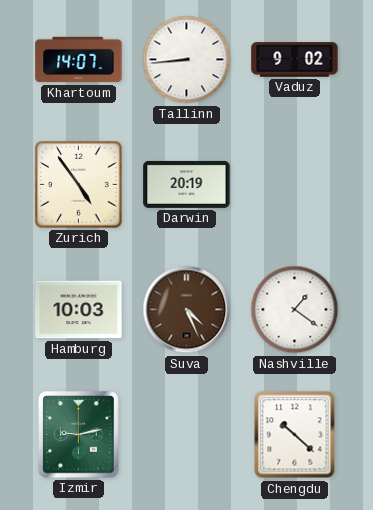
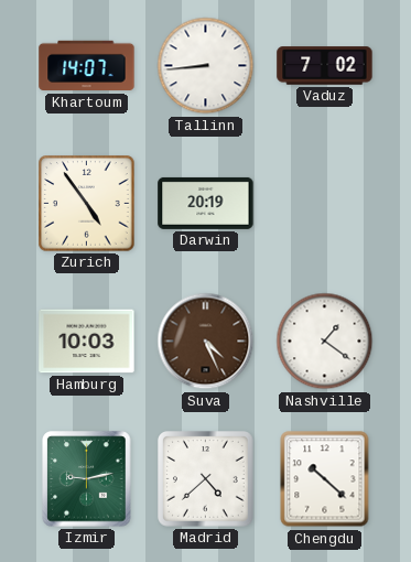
Vaduz: 9:02 -> 7:02
Madrid: none -> 4:38
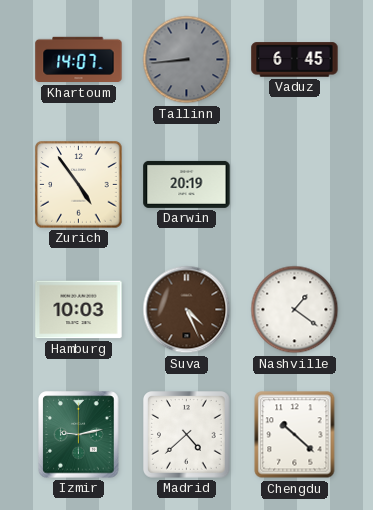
Tallinn dial: white -> grey
Vaduz: 7:02 -> 6:45
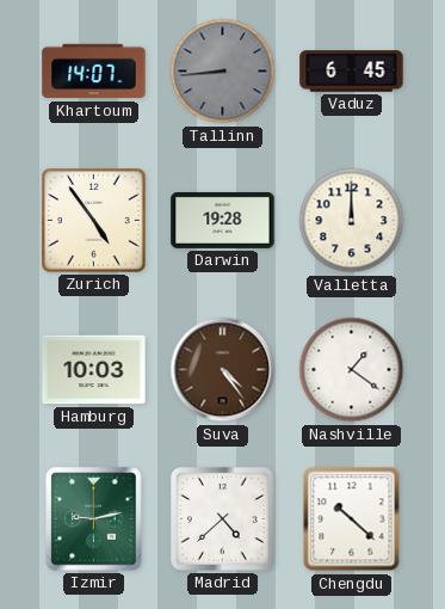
Darwin: 20:19 -> 19:28
Valletta: none -> 12:00
Suva: 4:26 -> 4:24
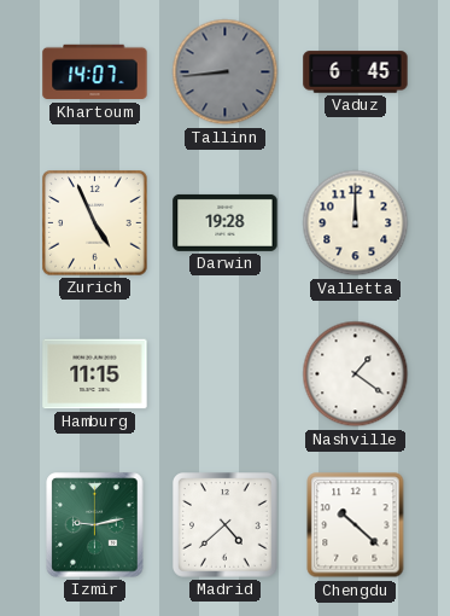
Zurich: 4:54 -> 4:56
Hamburg: 10:03 -> 11:15
Suva: 4:24 -> none
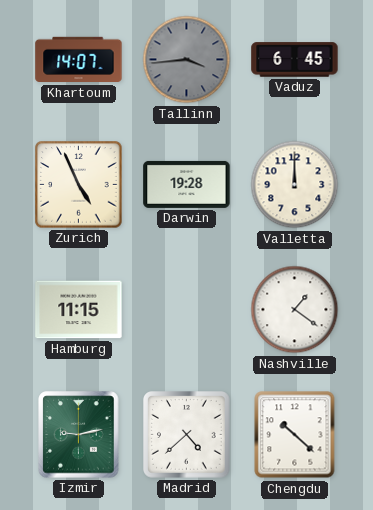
Tallinn: 8:44 -> 3:44
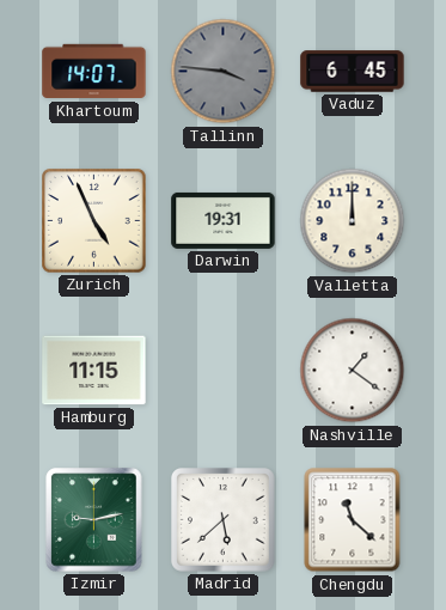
Tallinn: 3:44 -> 3:46
Darwin: 19:28 -> 19:31
Madrid: 4:38 -> 5:38
Chengdu: 10:22 -> 11:22
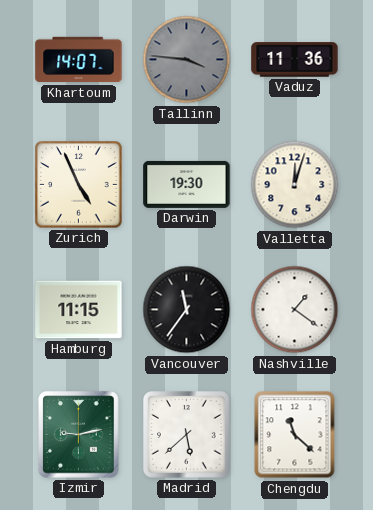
Vaduz: 6:45 -> 11:36
Darwin: 19:31 -> 19:30
Valletta: 12:00 -> 12:03
Vancouver: none -> 11:36
